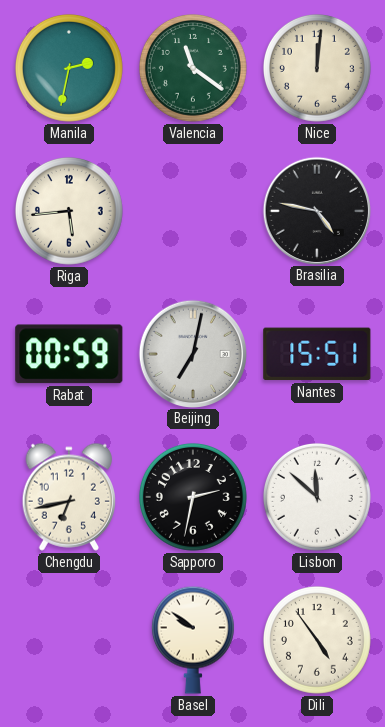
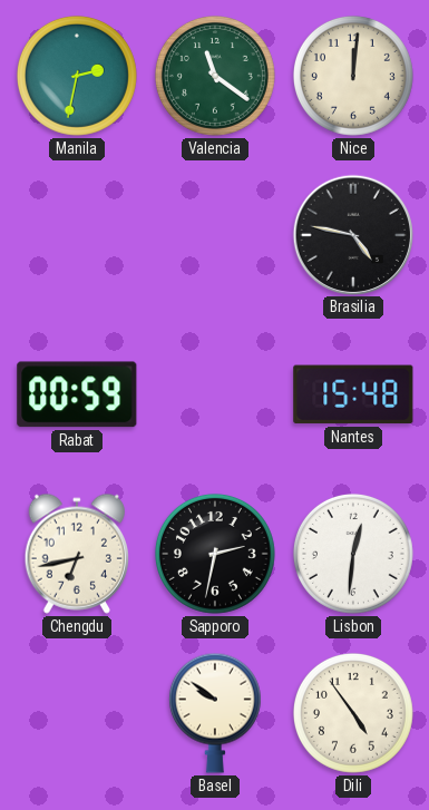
Riga: 5:44 -> none
Beijing: 7:02 -> none
Nantes: 15:51 -> 15:48
Lisbon: 11:52 -> 12:31
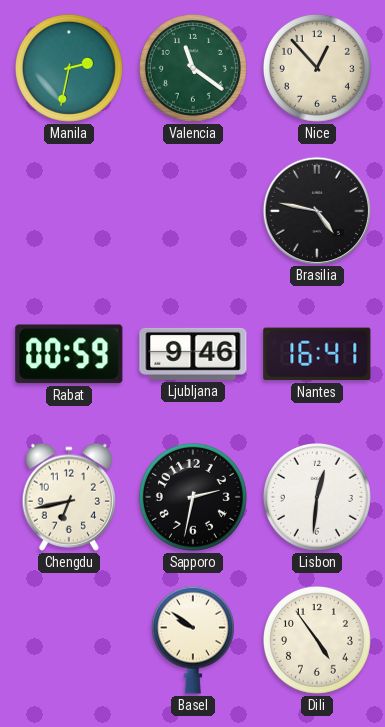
Nice: 12:01 -> 12:53
Ljubljana: none -> 9:46
Nantes: 15:48 -> 16:41
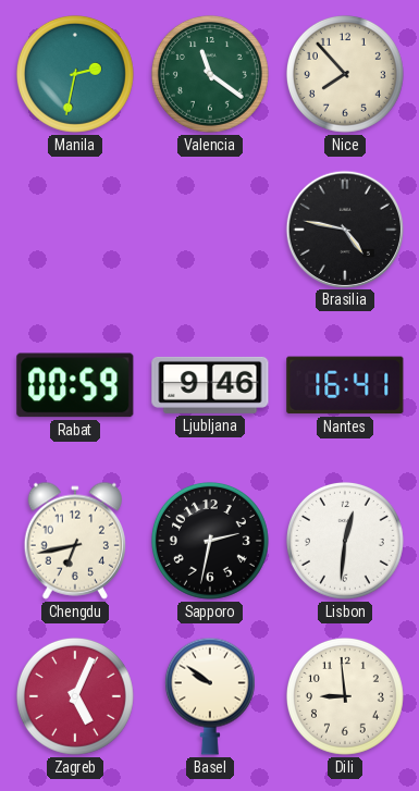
Nice: 12:53 -> 7:53
Zagreb: none -> 5:04
Dili: 4:54 -> 8:59
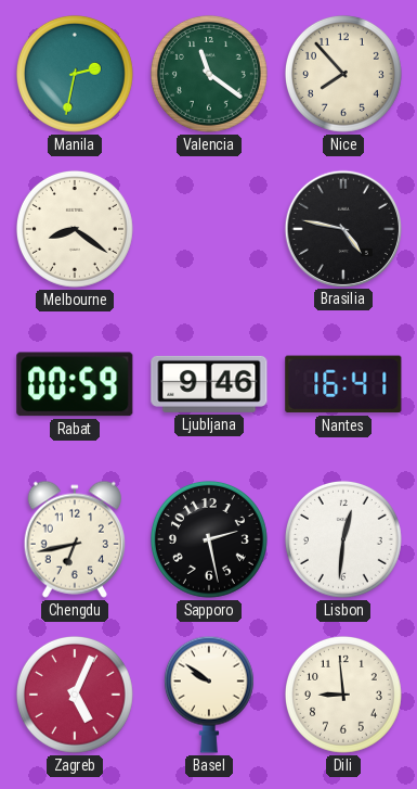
Melbourne: none -> 8:21
Sapporo: 2:32 -> 2:28
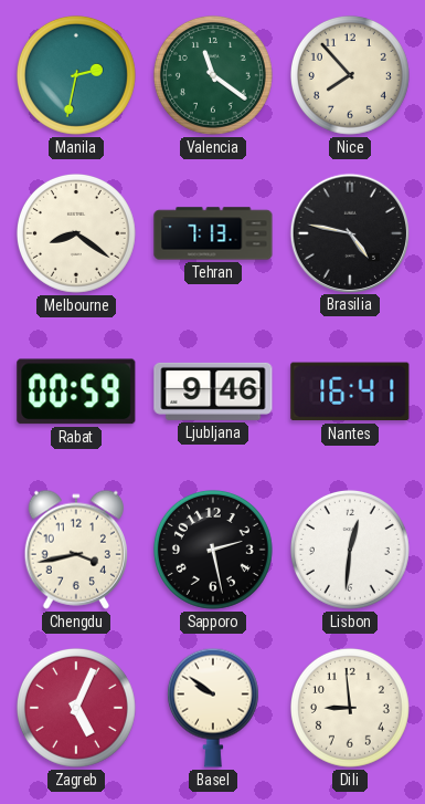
Tehran: none -> 7:13
Chengdu: 6:43 -> 3:43
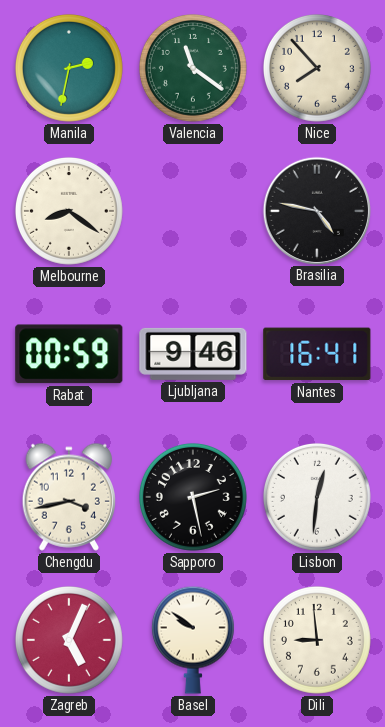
Tehran: 7:13 -> none
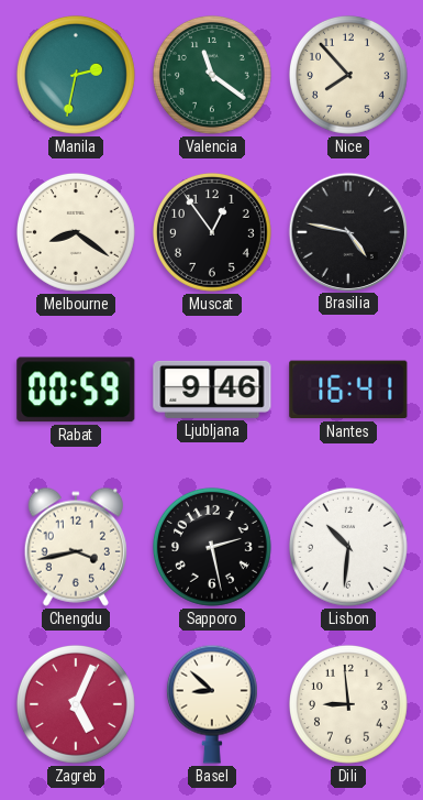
Muscat: none -> 12:54
Lisbon: 12:31 -> 10:31
Basel: 9:51 -> 8:52
